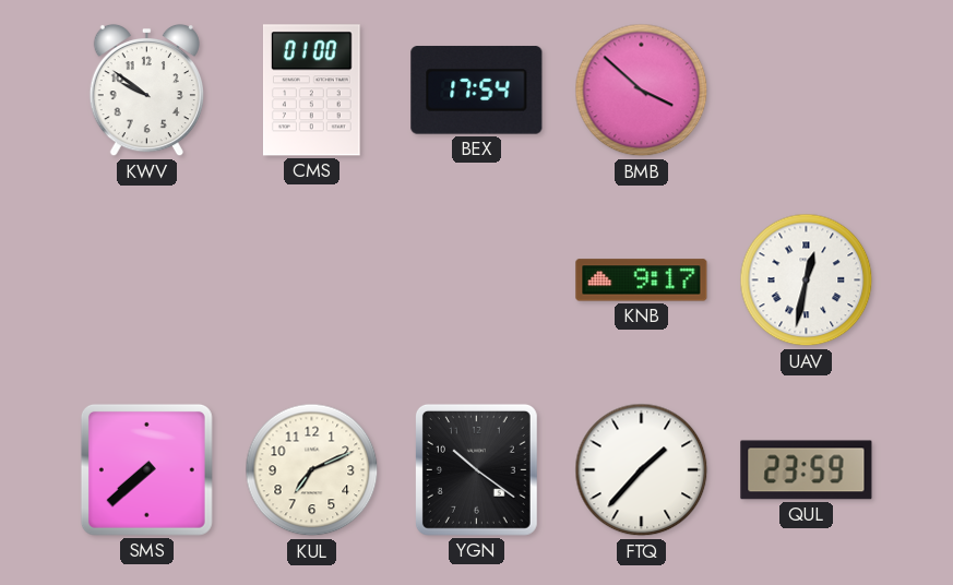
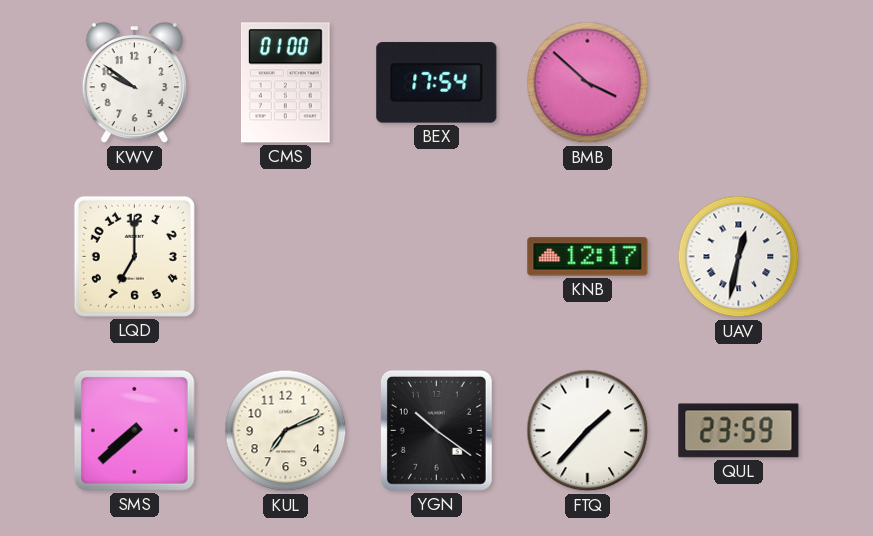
LQD: none -> 7:00
KNB: 9:17 -> 12:17
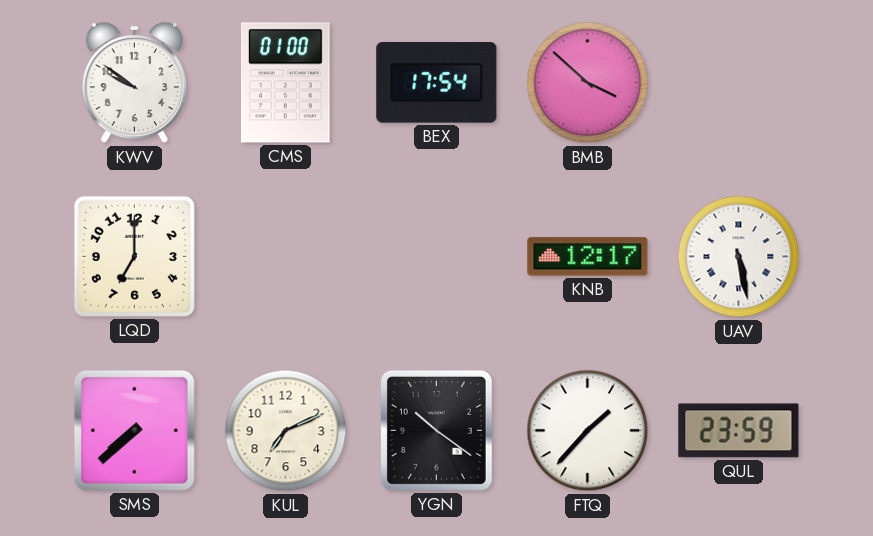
UAV: 12:32 -> 5:28
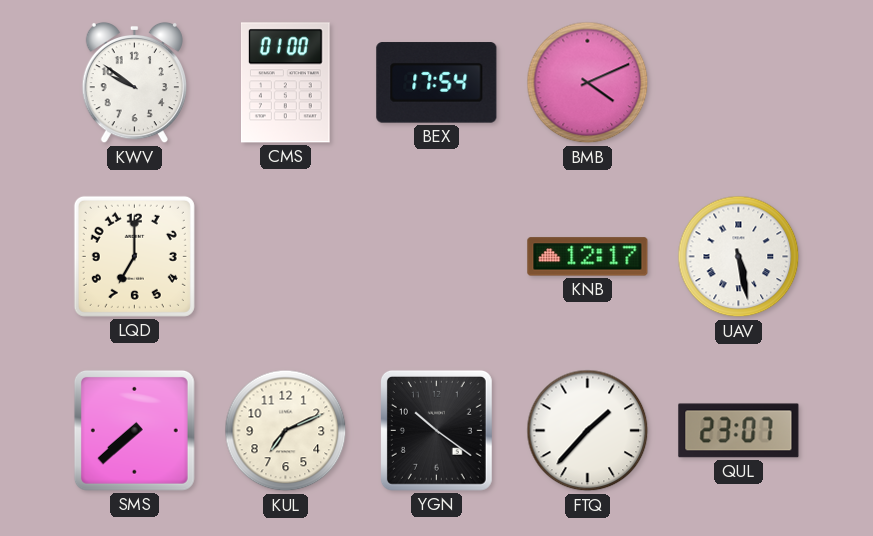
BMB: 3:52 -> 4:11
QUL: 23:59 -> 23:07
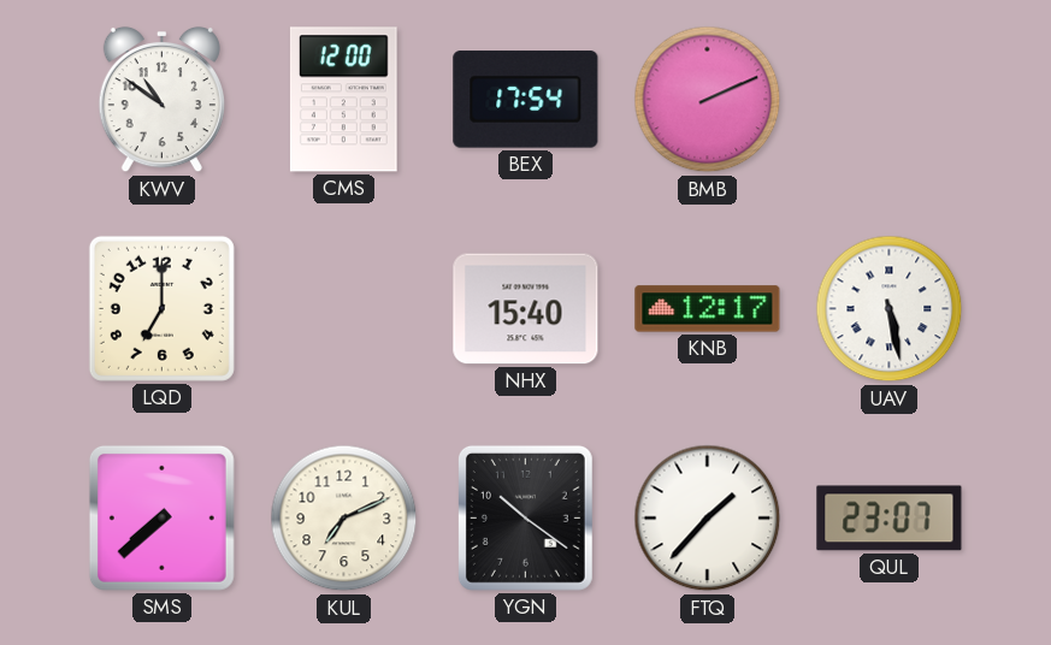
KWV: 9:51 -> 10:51
CMS: 01:00 -> 12:00
BMB: 4:11 -> 2:11
NHX: none -> 15:40
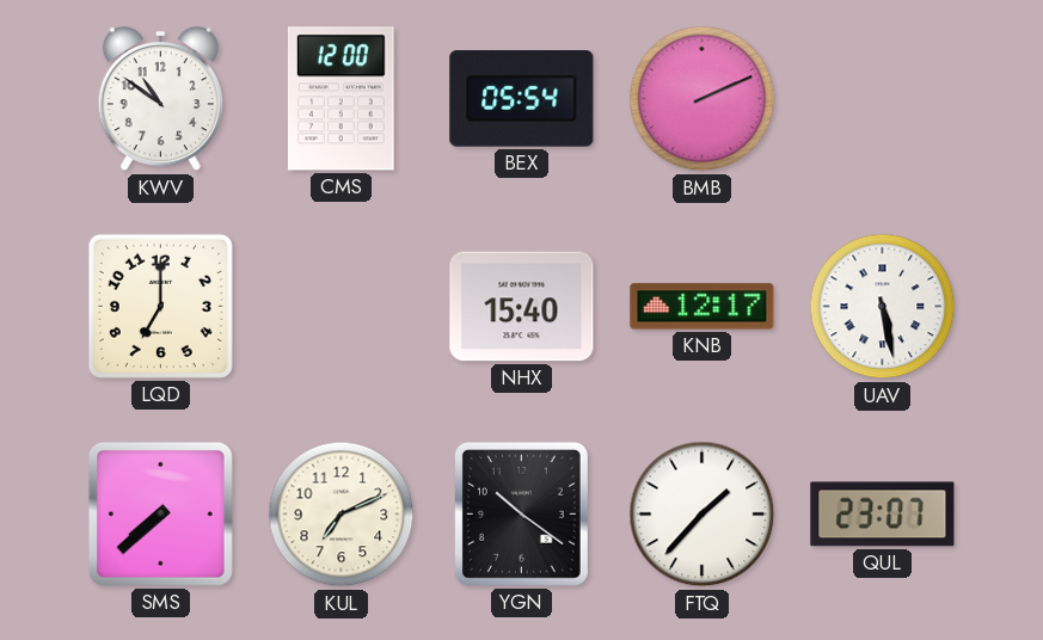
BEX: 17:54 -> 05:54
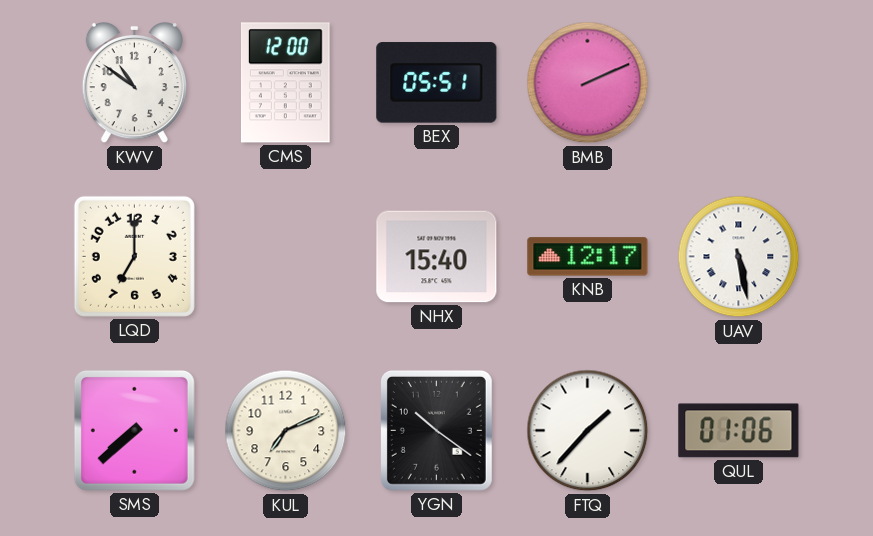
BEX: 05:54 -> 05:51
QUL: 23:07 -> 01:06
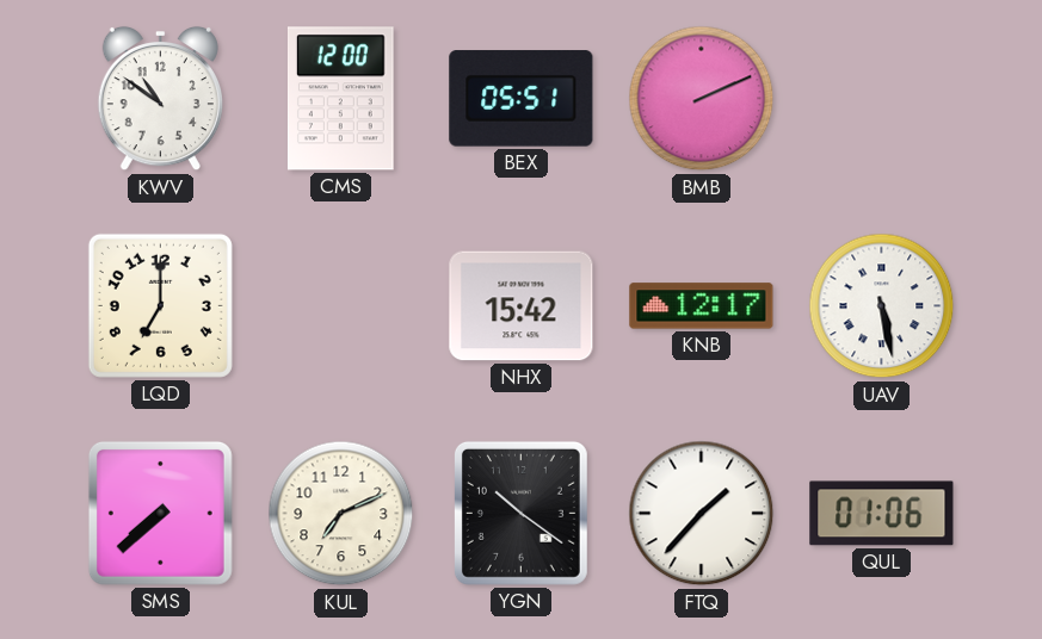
NHX: 15:40 -> 15:42
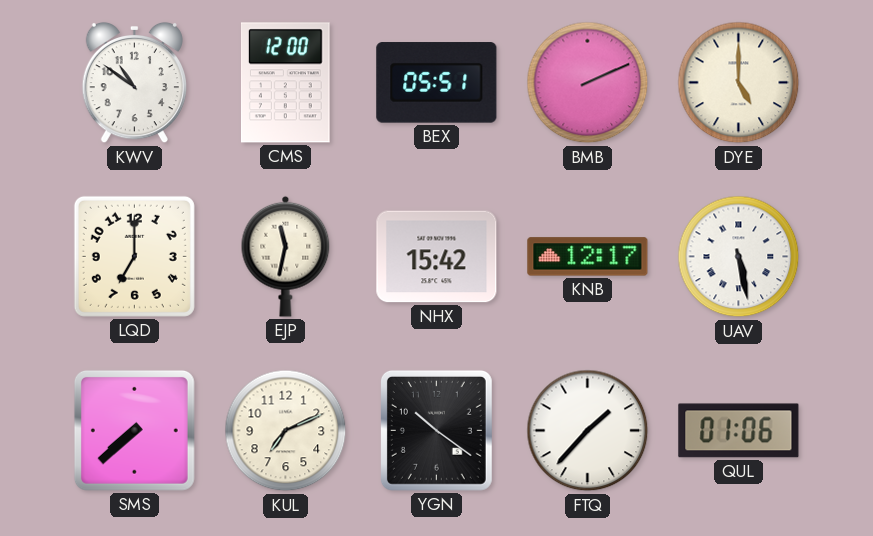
DYE: none -> 5:00
EJP: none -> 11:32
